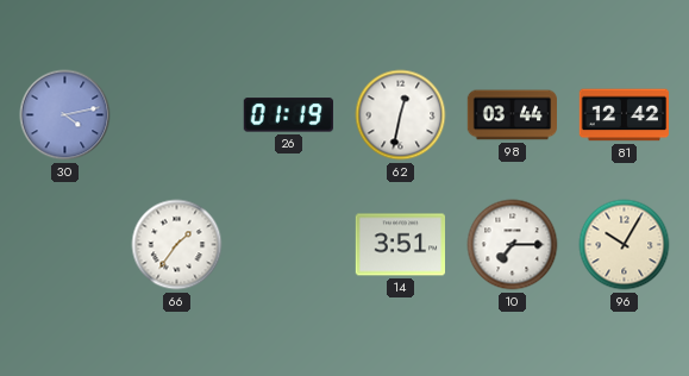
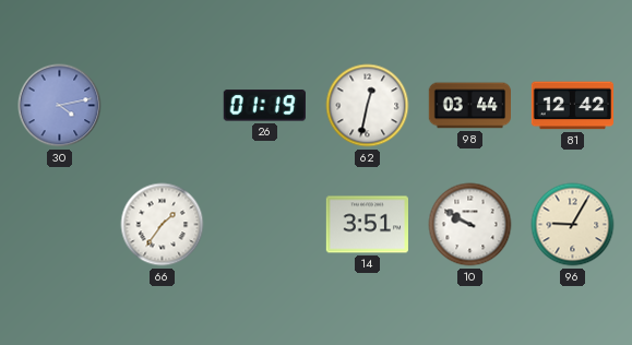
10: 7:15 -> 9:50
96: 10:05 -> 9:05
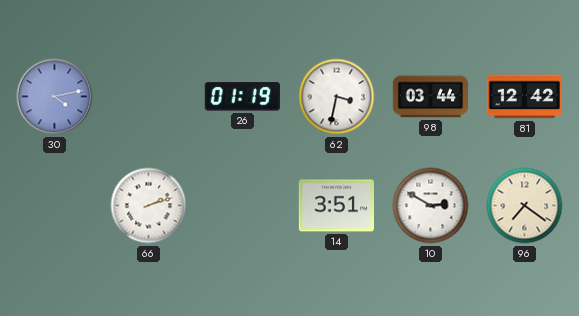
62: 12:32 -> 3:32
66: 1:36 -> 2:12
10: 9:50 -> 2:50
96: 9:05 -> 7:21
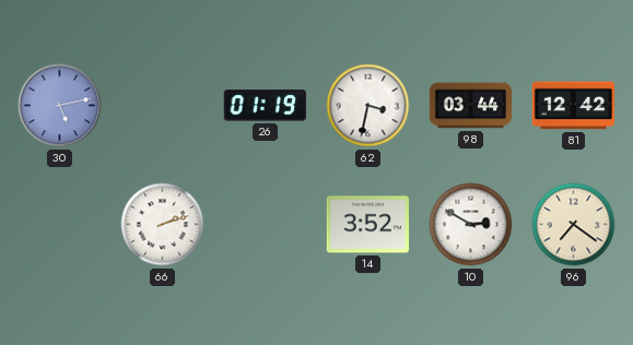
30: 4:13 -> 5:13
14: 3:51 -> 3:52
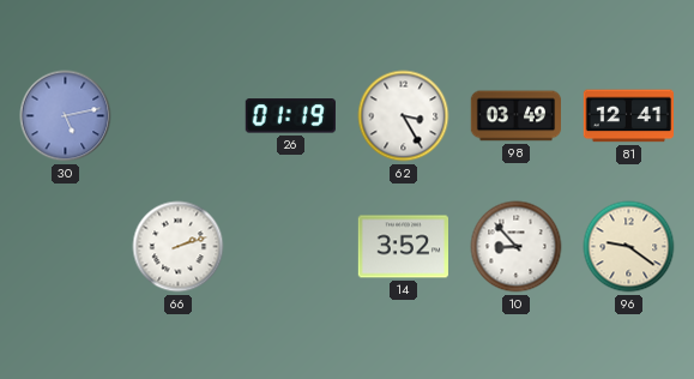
62: 3:32 -> 3:25
98: 03:44 -> 03:49
81: 12:42 -> 12:41
10: 2:50 -> 8:53
96: 7:21 -> 9:21
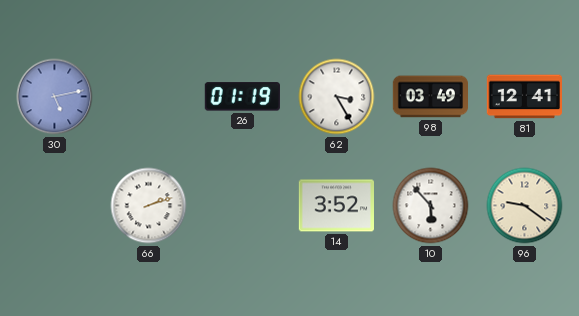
10: 8:53 -> 5:53
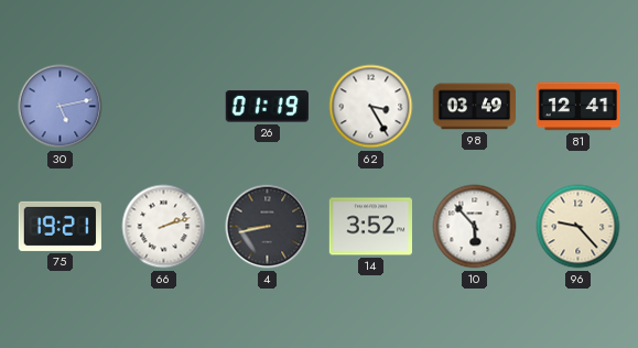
75: none -> 19:21
4: none -> 8:43
96: 9:21 -> 9:23
